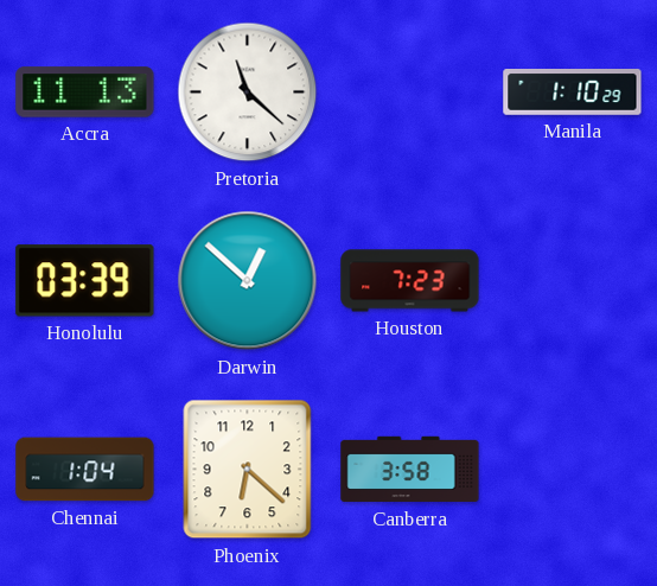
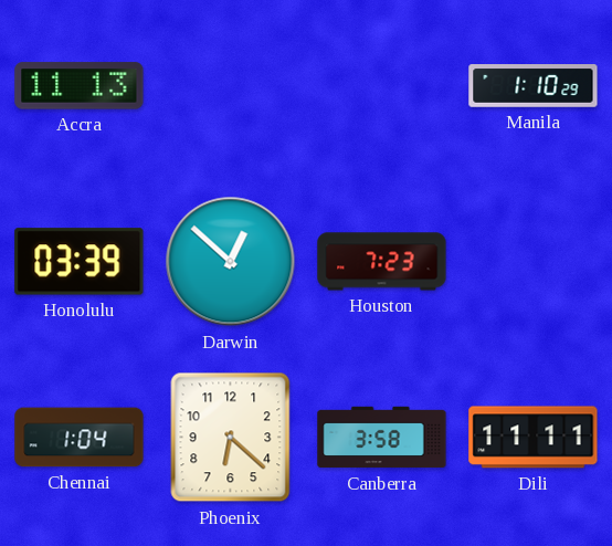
Pretoria: 11:22 -> none
Dili: none -> 11:11
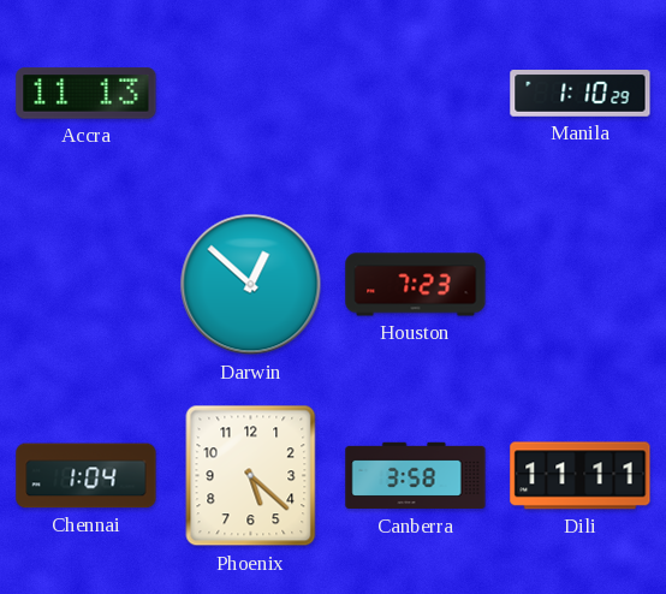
Honolulu: 03:39 -> none
Phoenix: 6:22 -> 5:22
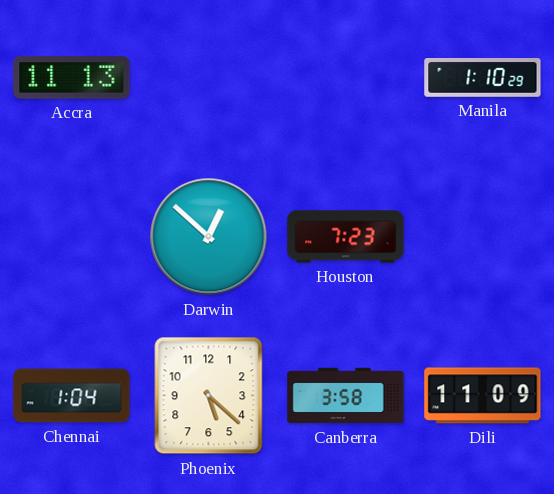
Dili: 11:11 -> 11:09
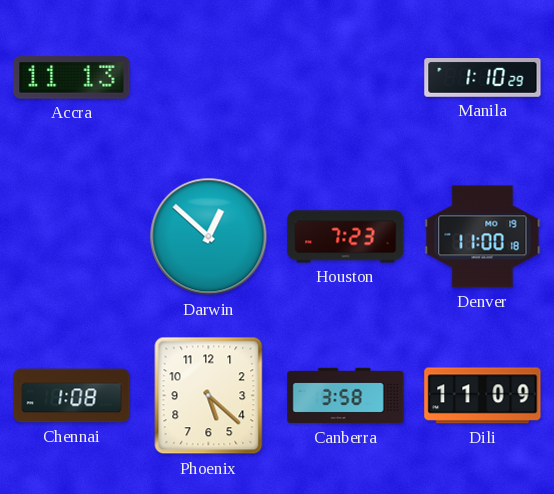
Denver: none -> 11:00
Chennai: 1:04 -> 1:08
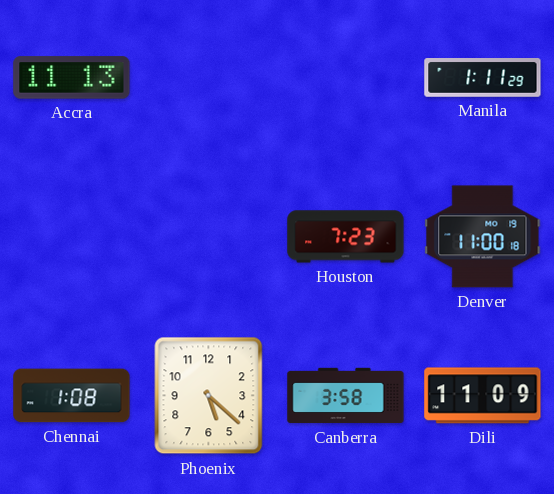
Manila: 1:10 -> 1:11
Darwin: 12:52 -> none
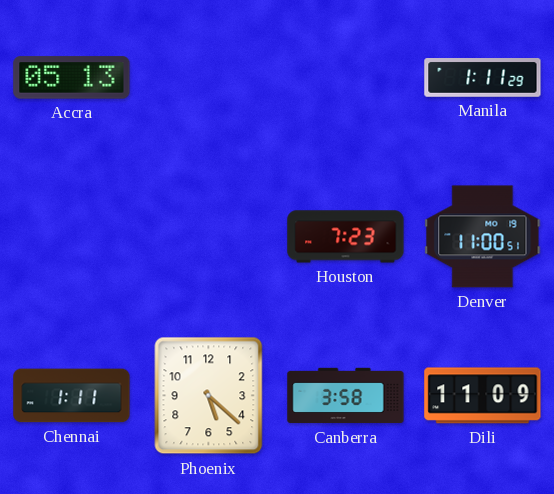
Accra: 11:13 -> 05:13
Denver: 11:00:18 -> 11:00:51
Chennai: 1:08 -> 1:11
